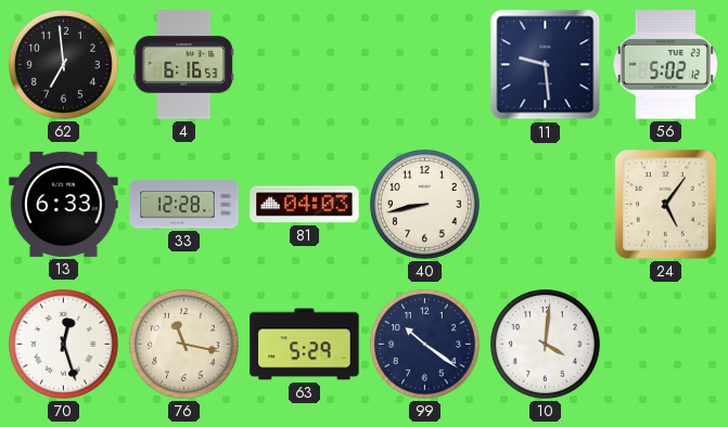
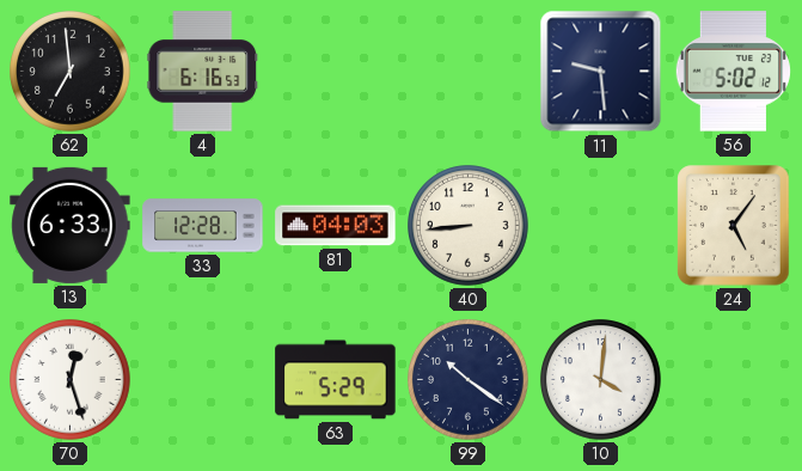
40: 8:43 -> 8:44
76: 11:17 -> none
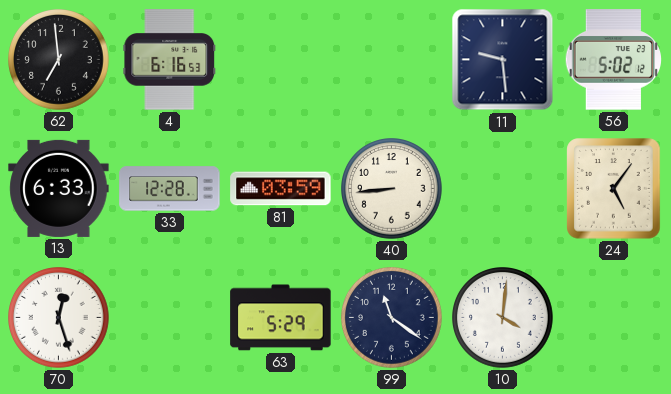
81: 04:03 -> 03:59
99: 10:21 -> 11:21
